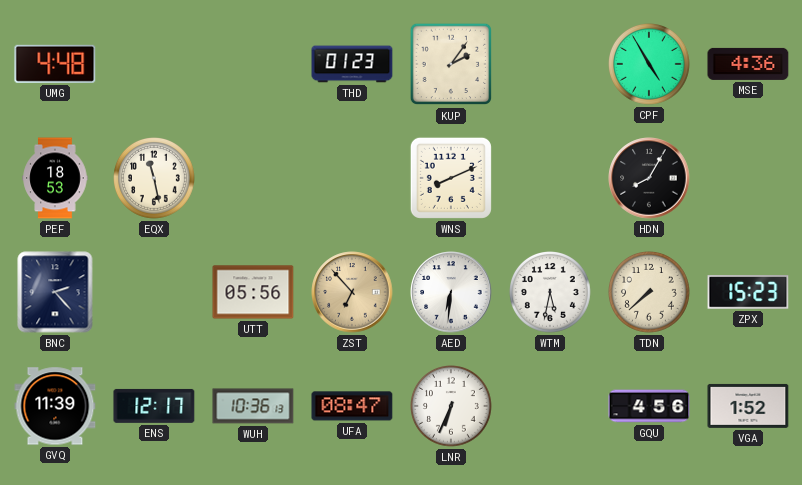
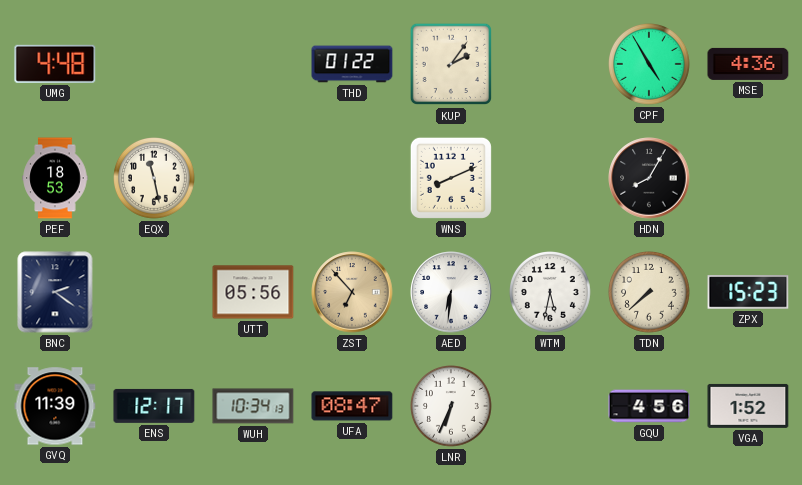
THD: 01:23 -> 01:22
BNC: 2:23 -> 2:21
WUH: 10:36 -> 10:34
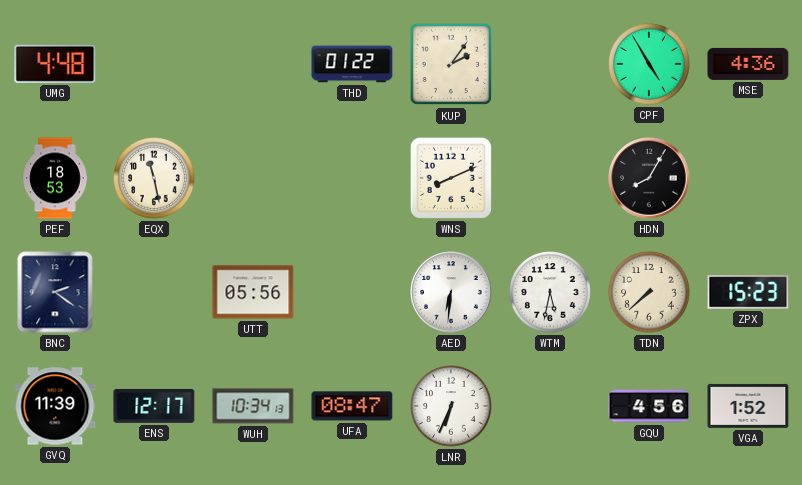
ZST: 6:53 -> none
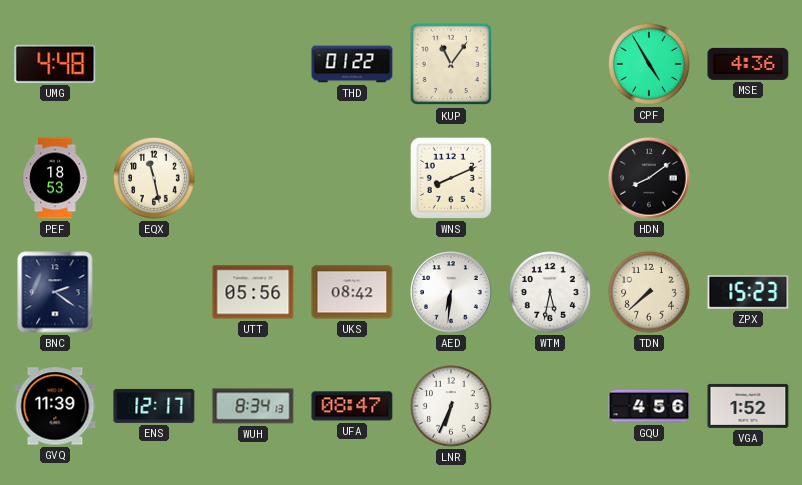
KUP: 2:06 -> 11:06
HDN: 8:05 -> 8:09
UKS: none -> 08:42
WUH: 10:34 -> 8:34
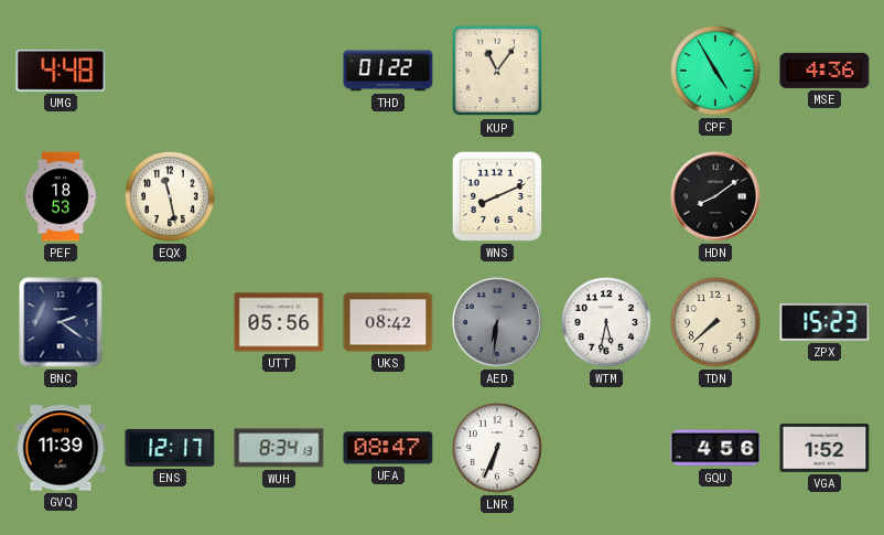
AED dial: white -> grey
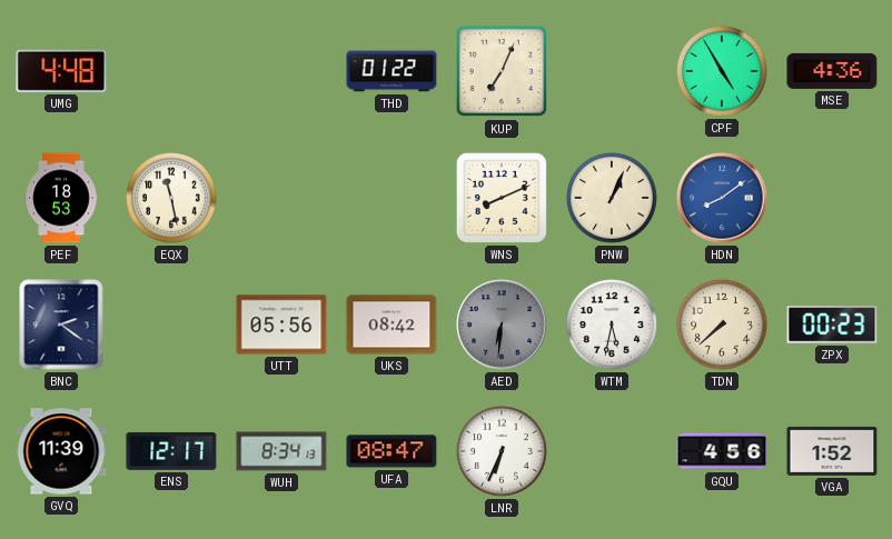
KUP: 11:06 -> 7:04
PNW: none -> 1:04
HDN dial: black -> blue
ZPX: 15:23 -> 00:23
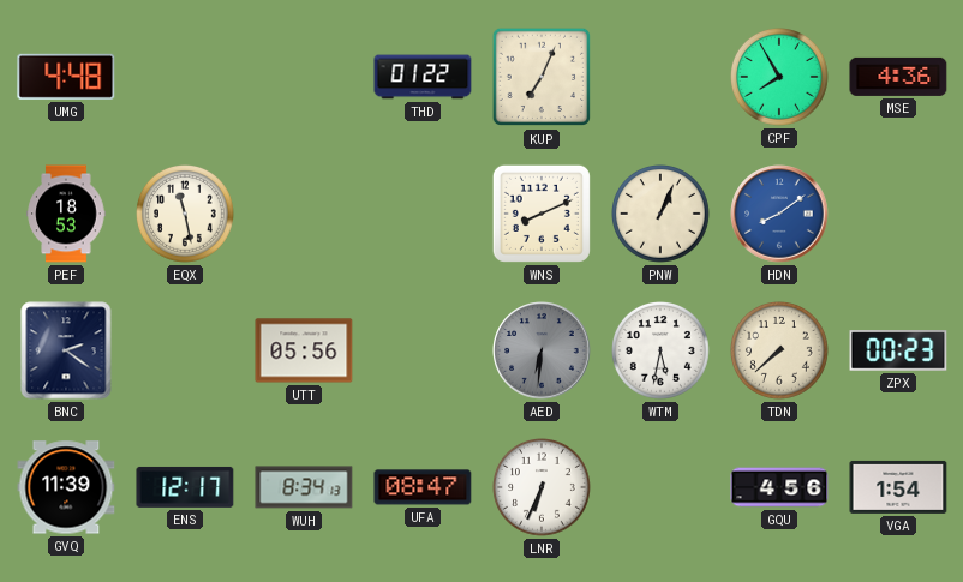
CPF: 4:55 -> 7:55
UKS: 08:42 -> none
VGA: 1:52 -> 1:54
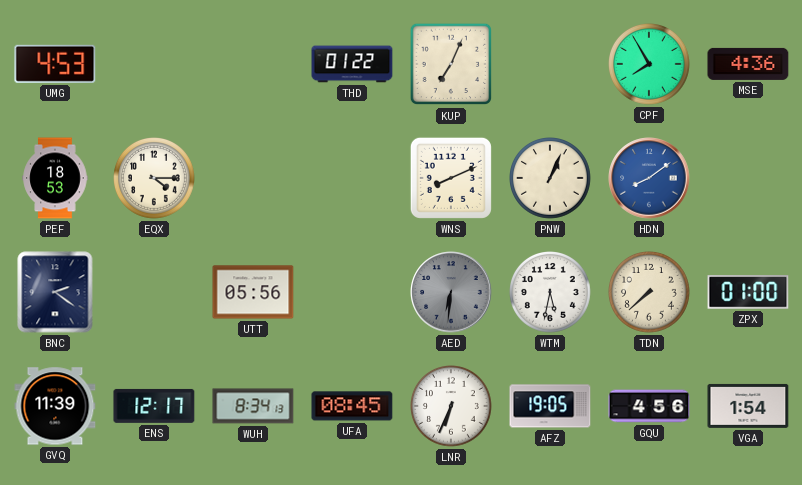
UMG: 4:48 -> 4:53
EQX: 11:28 -> 4:15
ZPX: 00:23 -> 01:00
UFA: 08:47 -> 08:45
AFZ: none -> 19:05
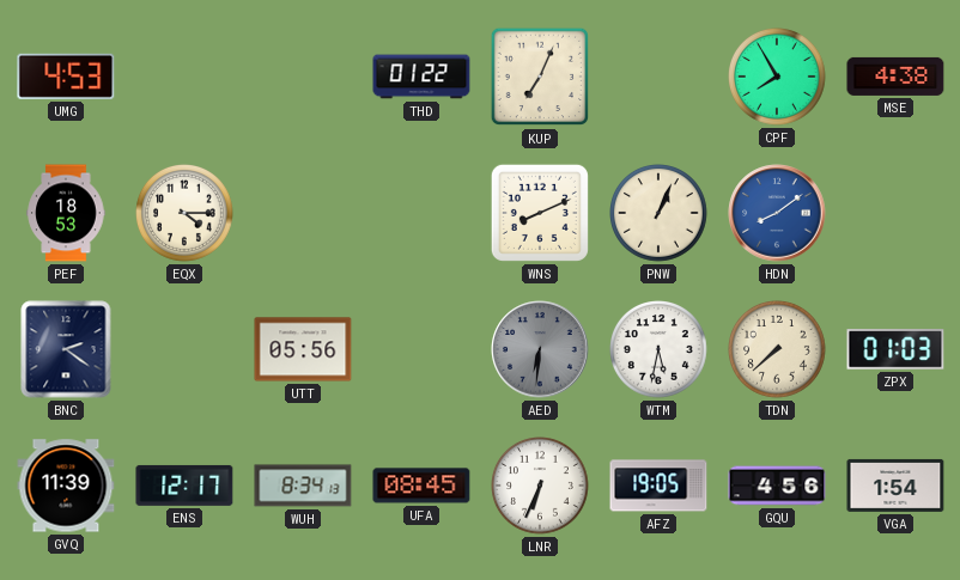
MSE: 4:36 -> 4:38
ZPX: 01:00 -> 01:03
